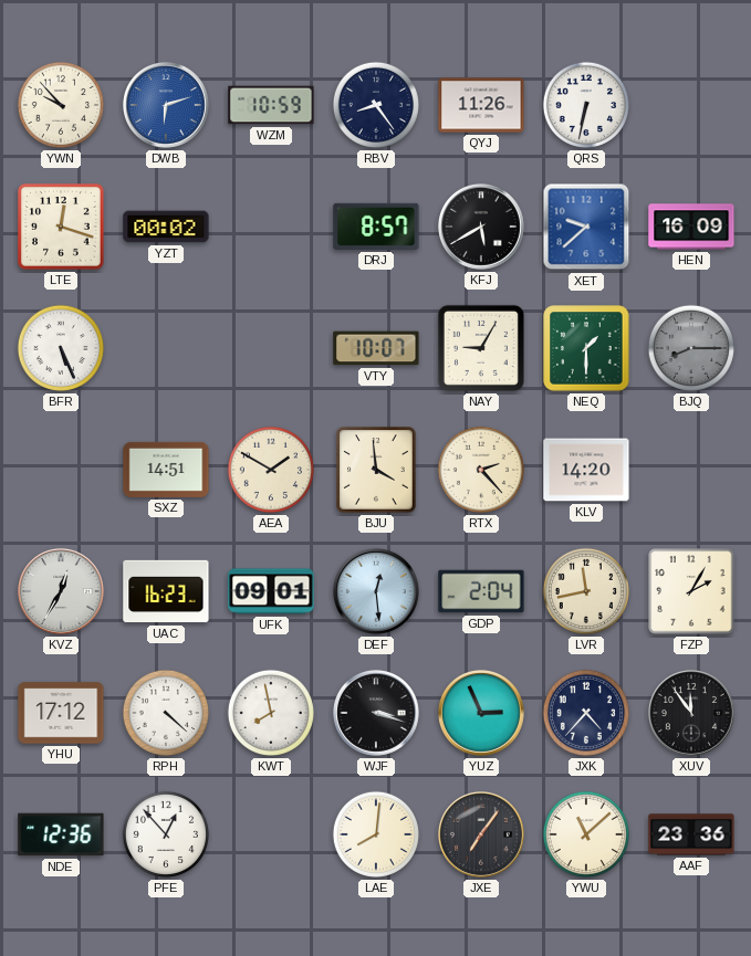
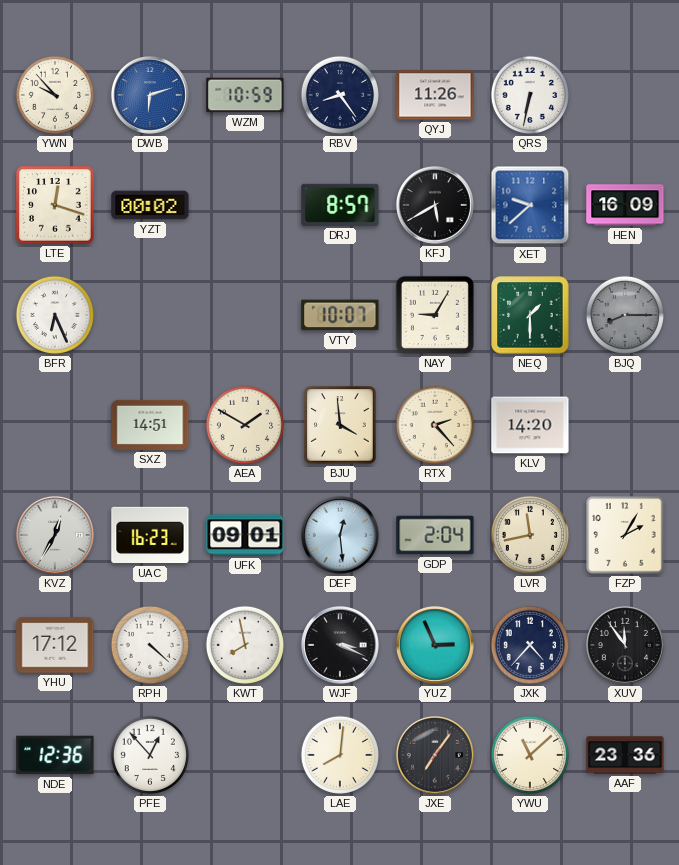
BFR: 5:26 -> 6:26
WJF: 3:18 -> 3:19
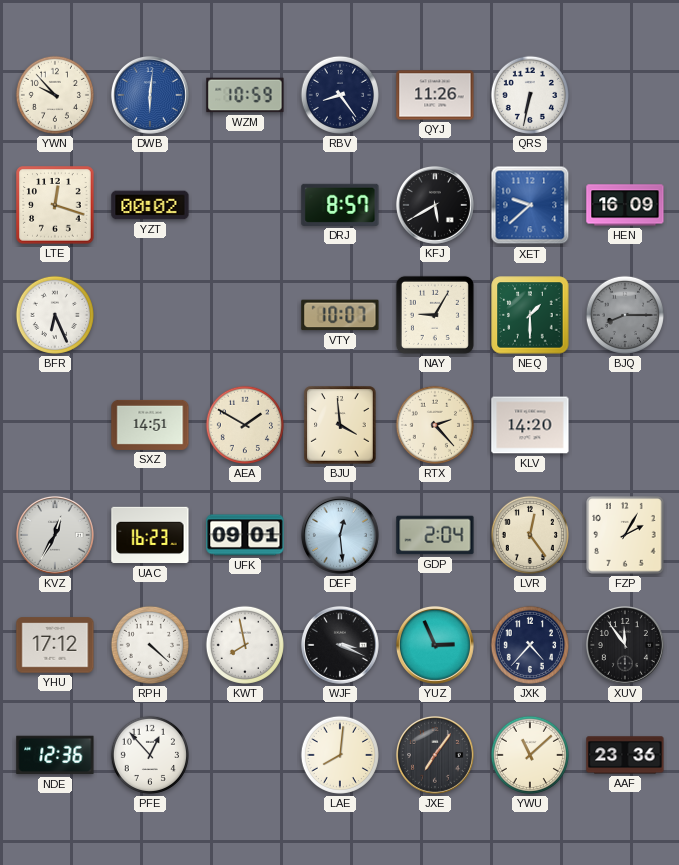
DWB: 6:12 -> 6:01
LVR: 11:43 -> 12:24
